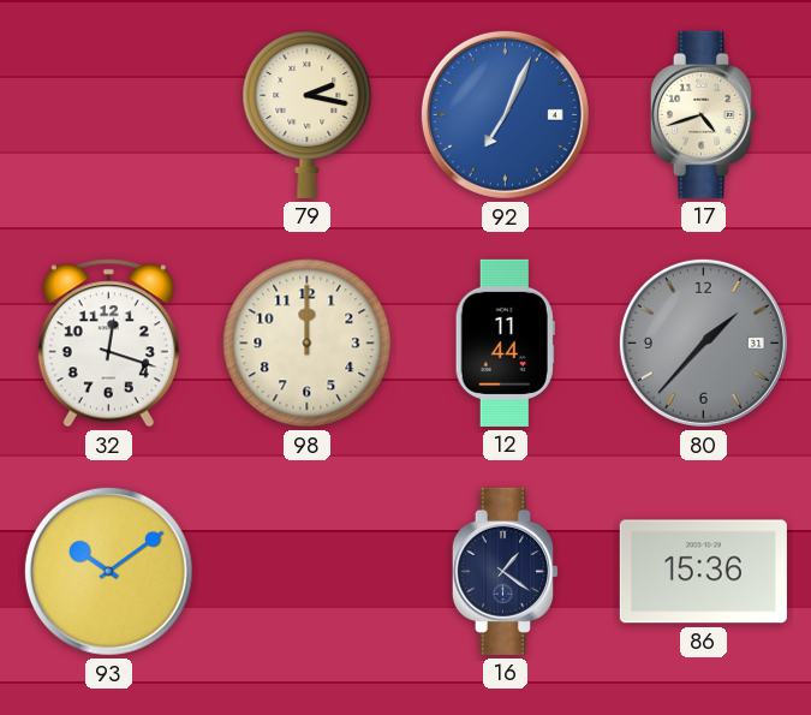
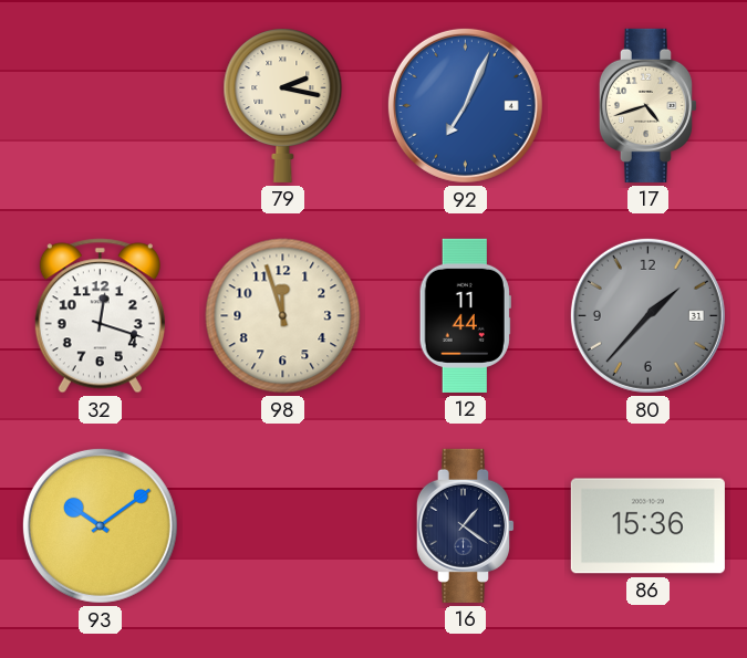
98: 12:00 -> 11:57
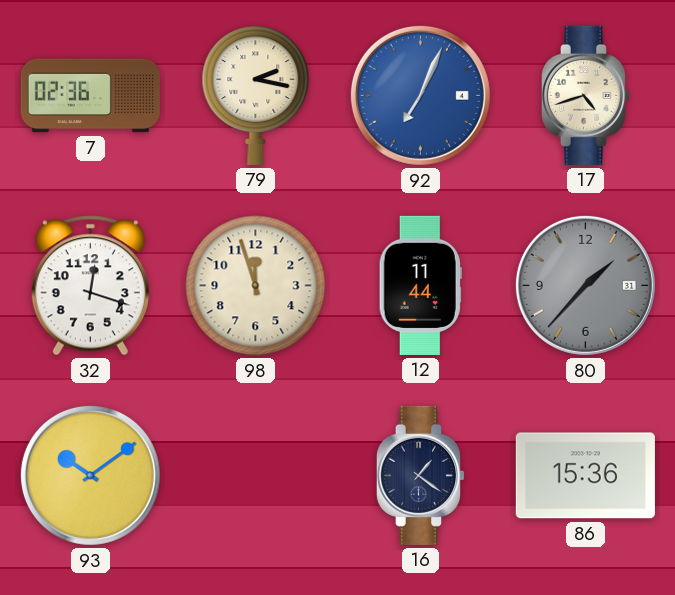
7: none -> 02:36
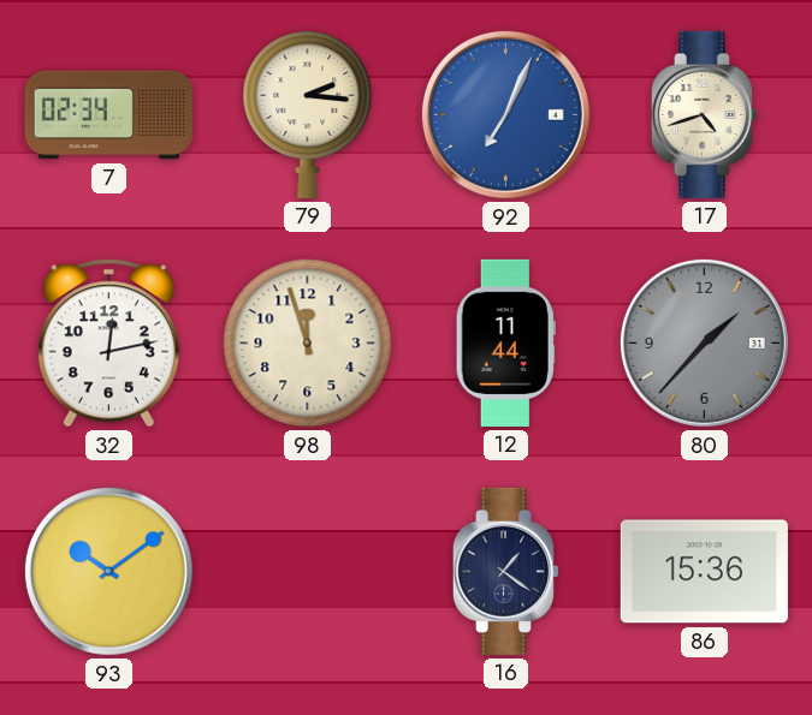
7: 02:36 -> 02:34
79: 2:17 -> 2:16
32: 12:18 -> 12:13
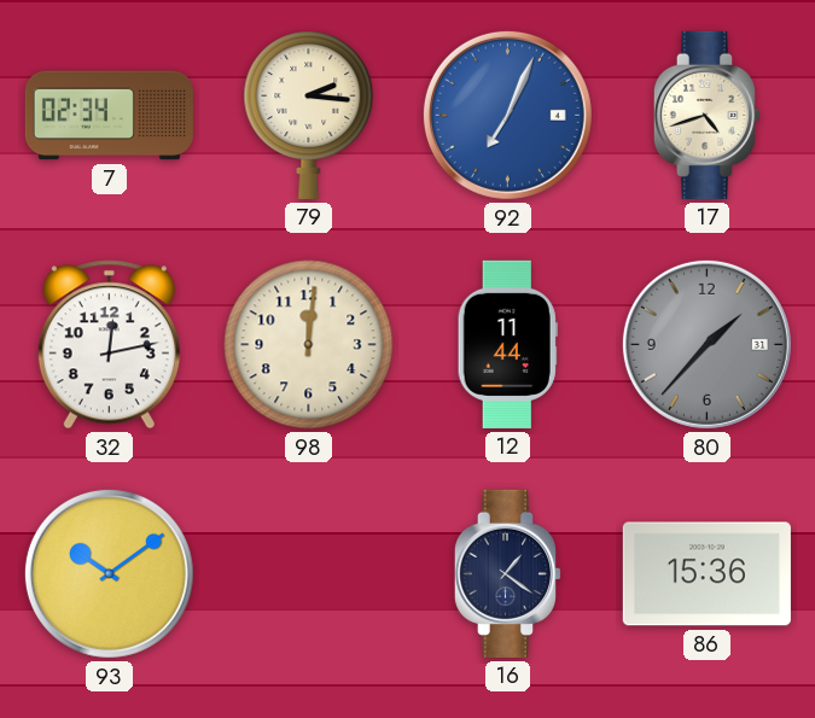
98: 11:57 -> 12:01
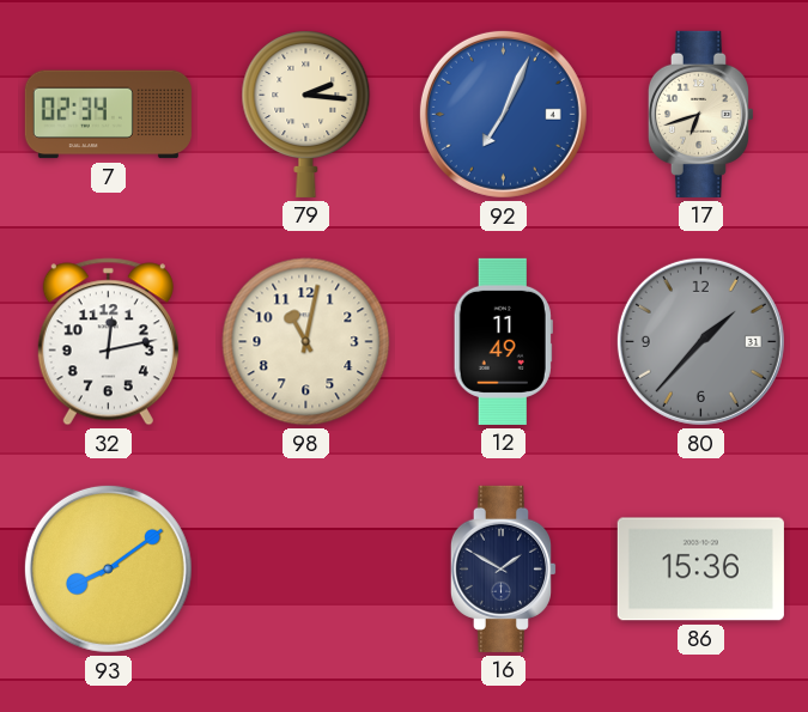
17: 4:42 -> 6:42
98: 12:01 -> 11:02
12: 11:44 -> 11:49
93: 10:09 -> 8:09
16: 1:21 -> 1:50
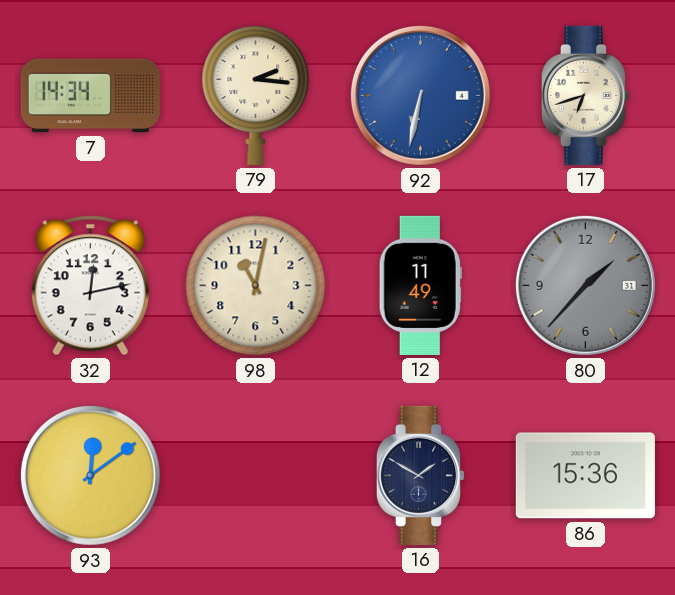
7: 02:34 -> 14:34
92: 7:04 -> 6:32
93: 8:09 -> 12:09
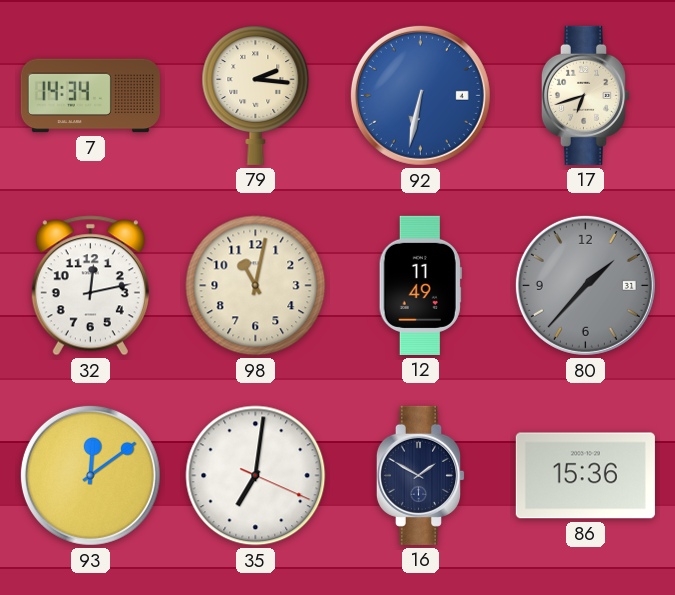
35: none -> 7:01
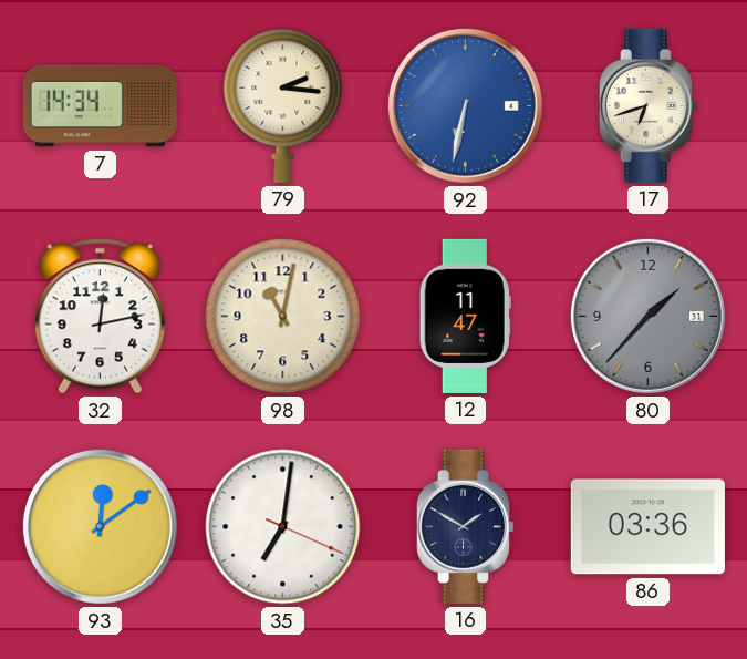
12: 11:49 -> 11:47
86: 15:36 -> 03:36
